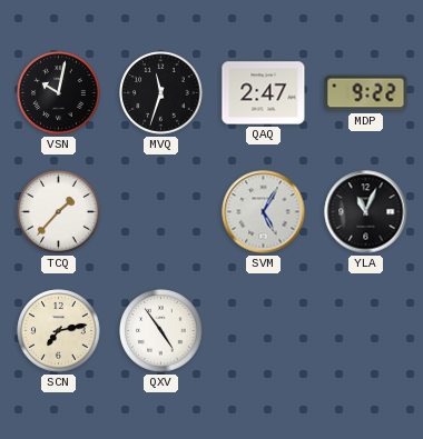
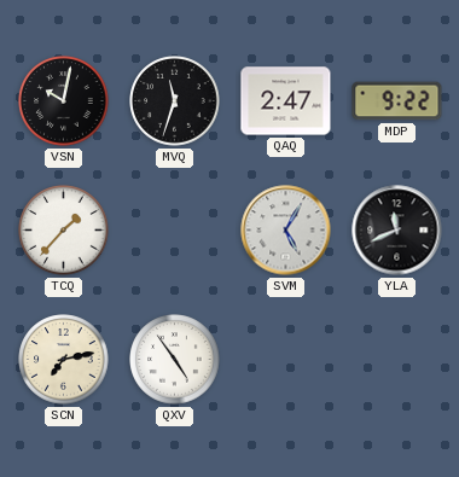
YLA: 11:04 -> 11:41
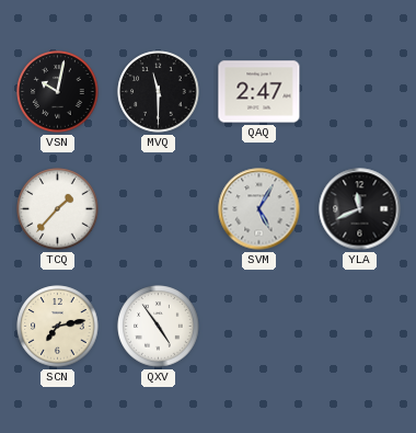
MVQ: 11:33 -> 11:30
MDP: 9:22 -> none
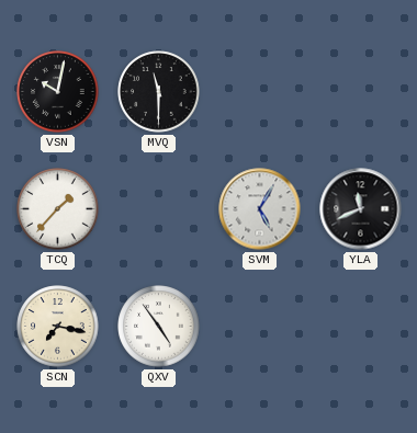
QAQ: 2:47 -> none
SCN: 7:13 -> 7:17
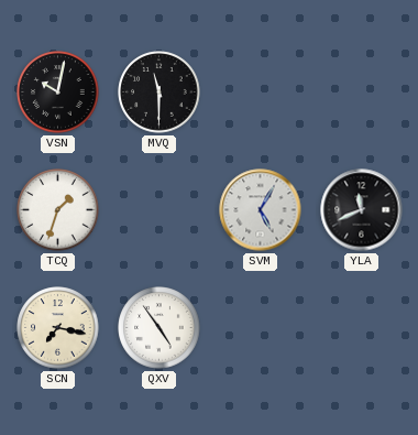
TCQ: 1:37 -> 1:33
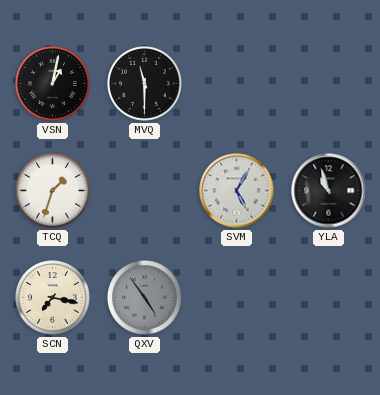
VSN: 10:02 -> 1:02
YLA: 11:41 -> 10:57
QXV dial: white -> grey
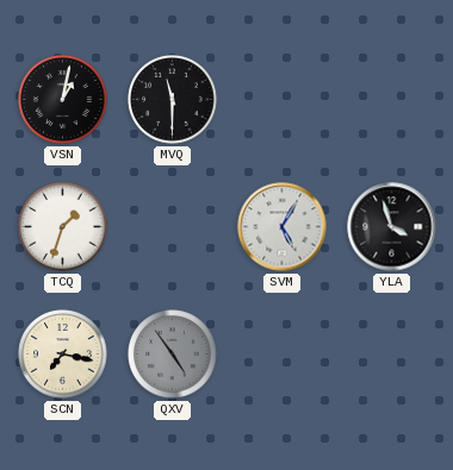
YLA: 10:57 -> 3:57
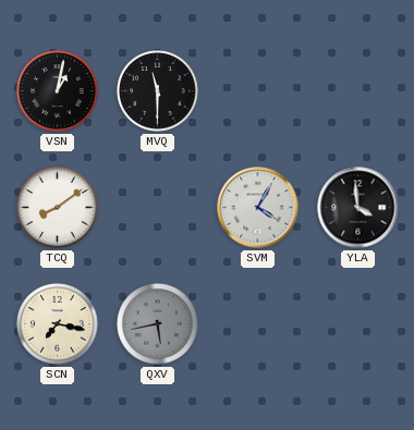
TCQ: 1:33 -> 8:09
SVM: 5:05 -> 4:05
YLA: 3:57 -> 3:59
QXV: 4:54 -> 5:43
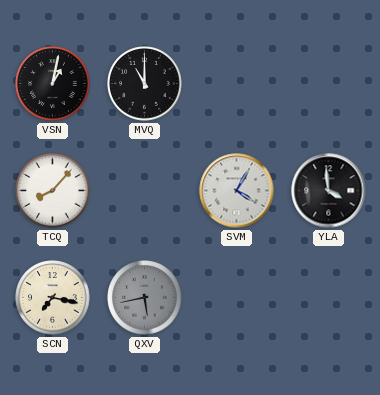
MVQ: 11:30 -> 11:00
TCQ: 8:09 -> 8:07
